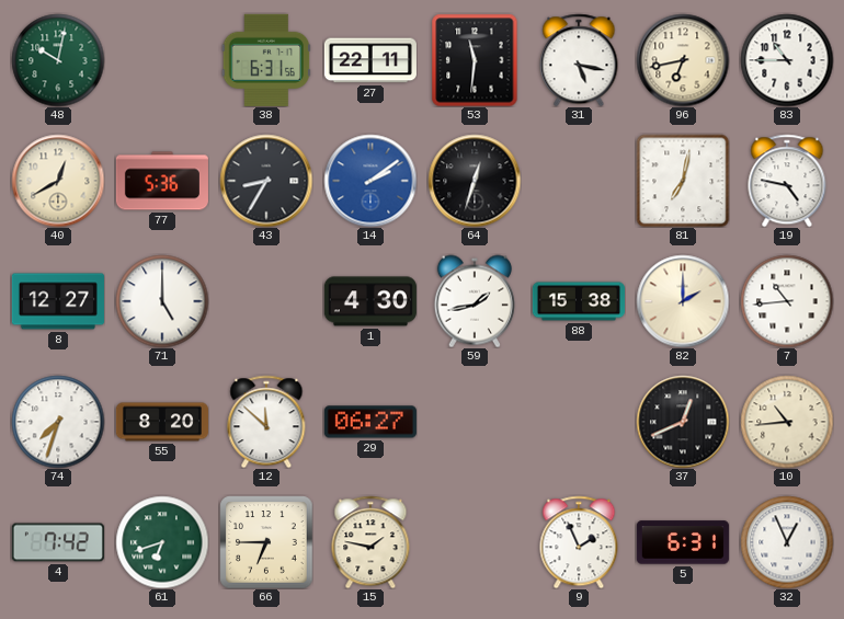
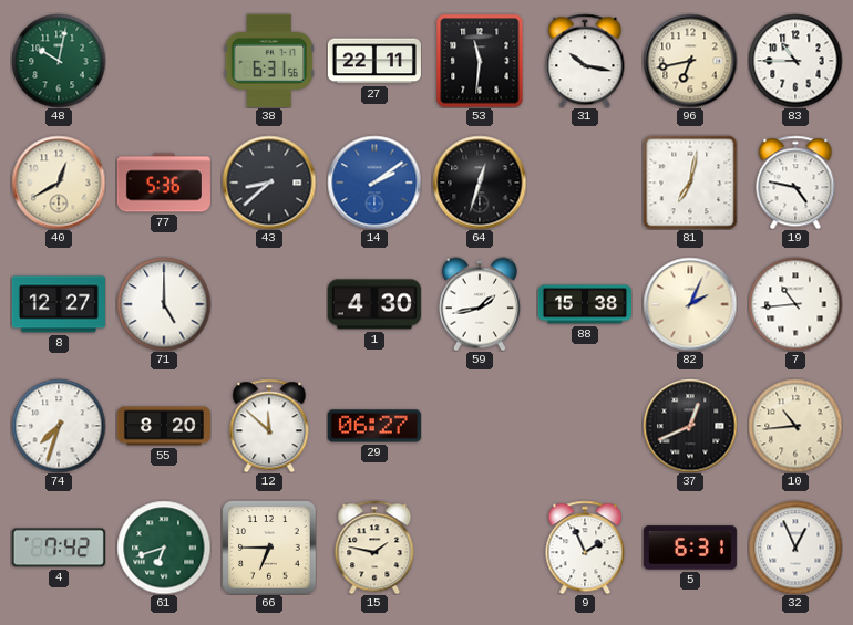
31: 5:17 -> 10:17
43: 8:35 -> 8:38
82: 2:00 -> 2:04
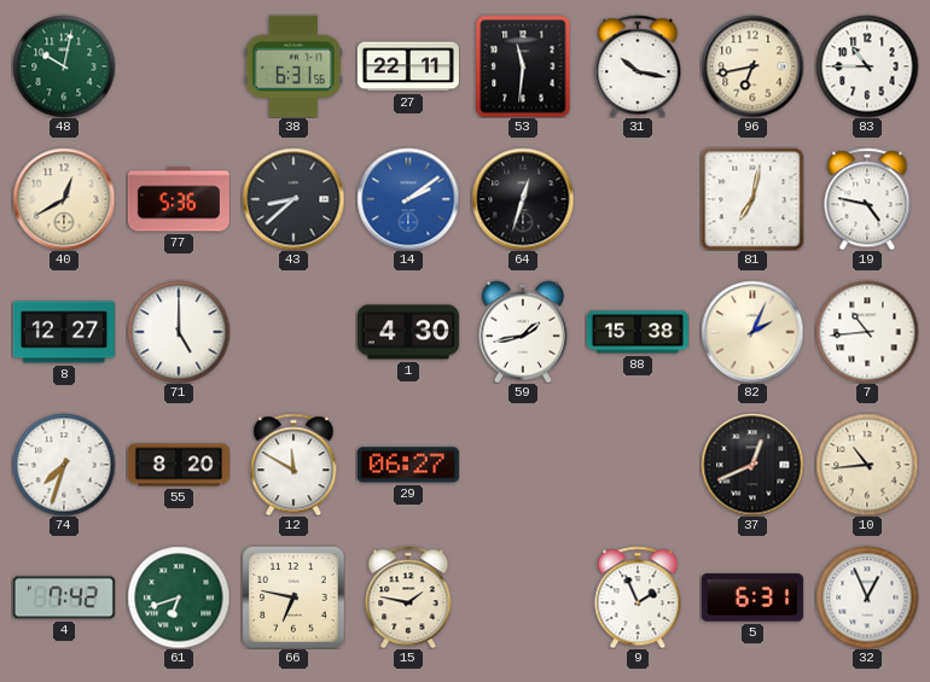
12: 11:52 -> 11:50
66: 6:45 -> 6:47
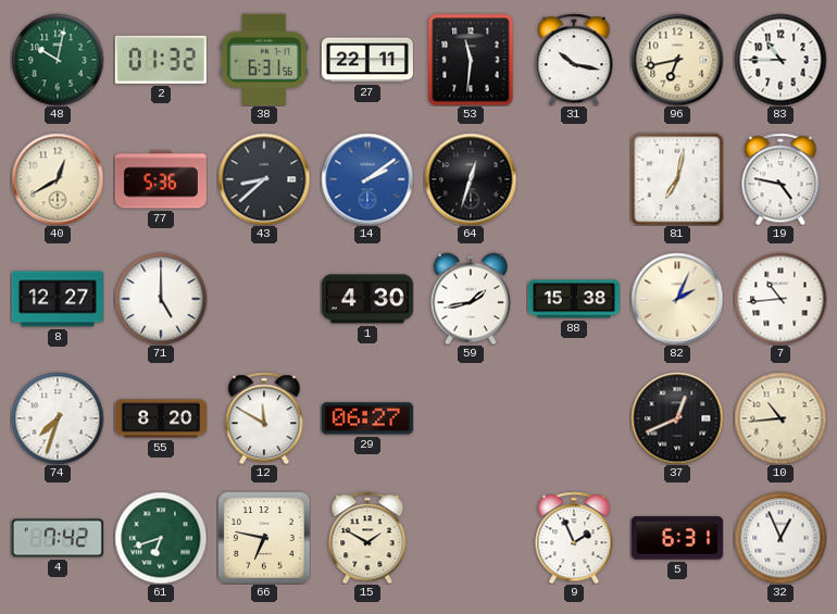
2: none -> 01:32
15: 1:47 -> 1:50
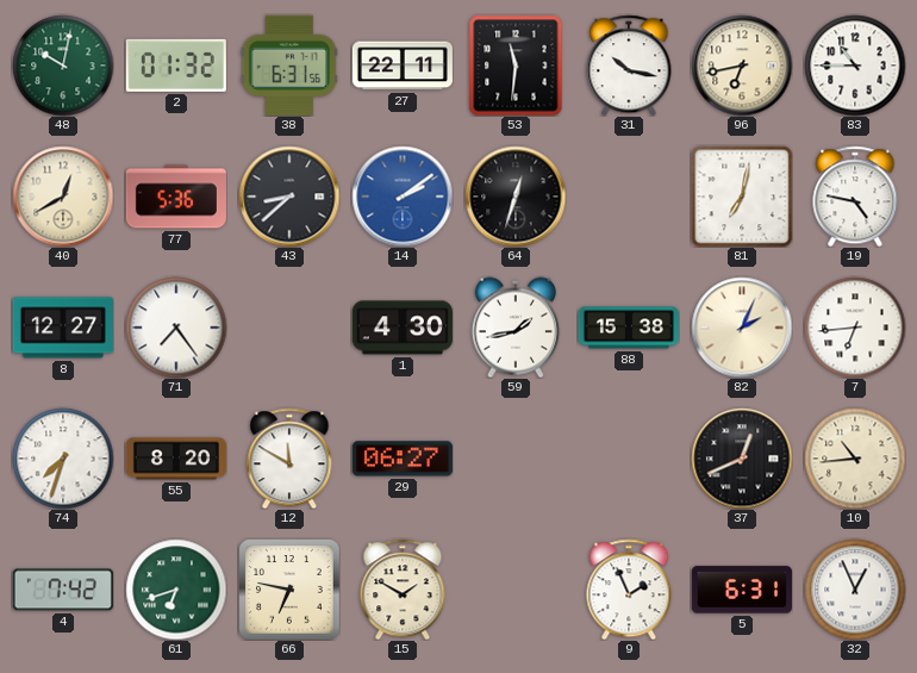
71: 5:00 -> 7:24
7: 10:44 -> 6:44
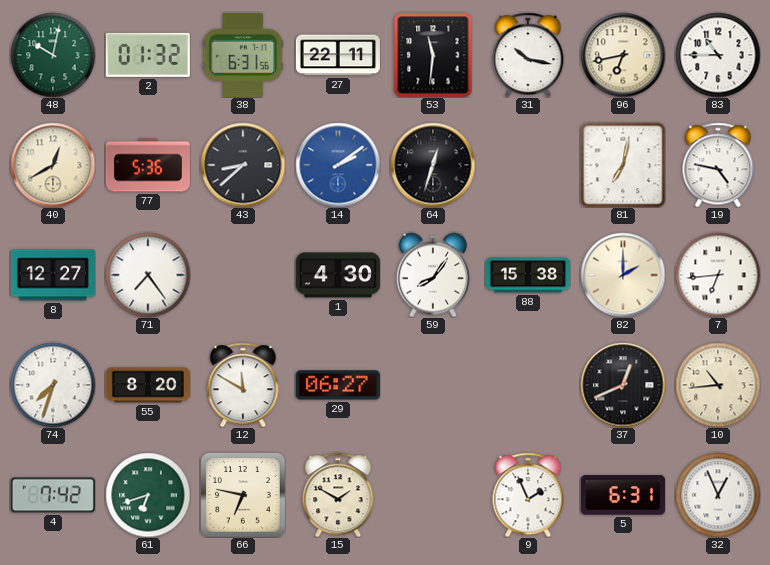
59: 1:43 -> 8:06
82: 2:04 -> 2:00
